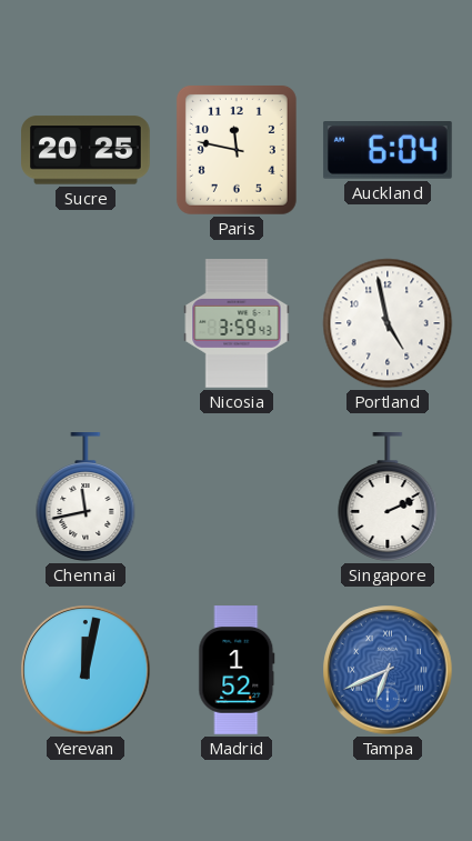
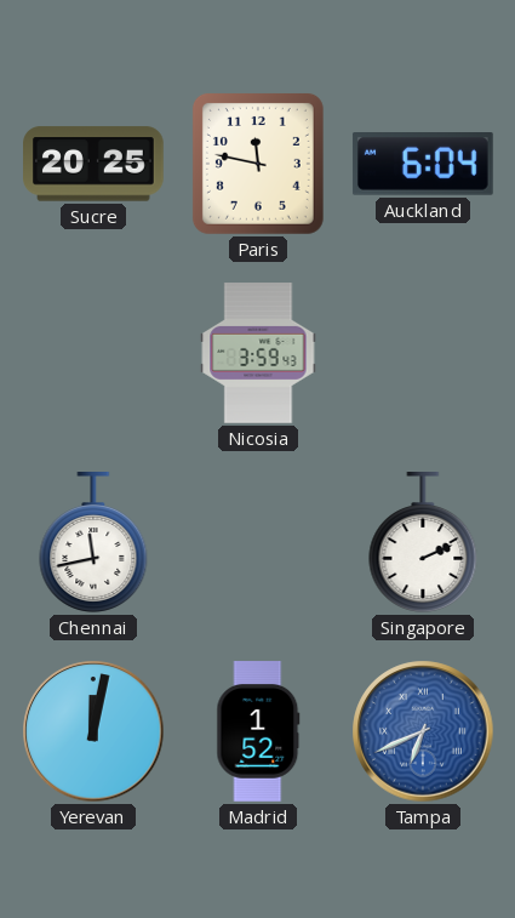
Portland: 4:58 -> none
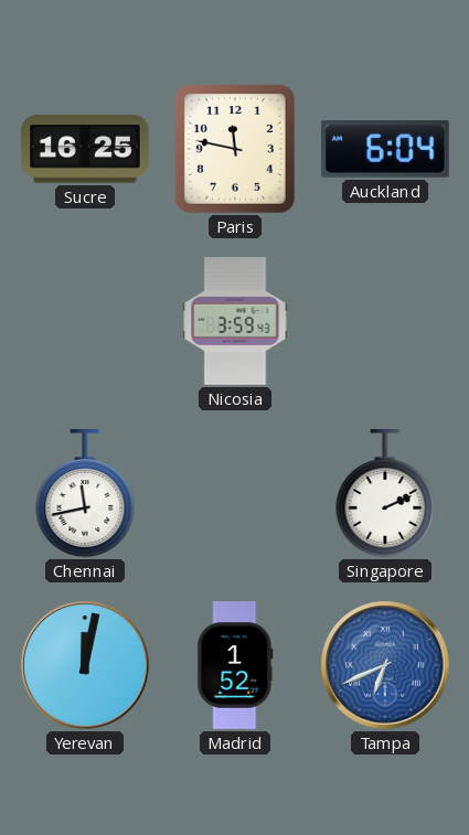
Sucre: 20:25 -> 16:25
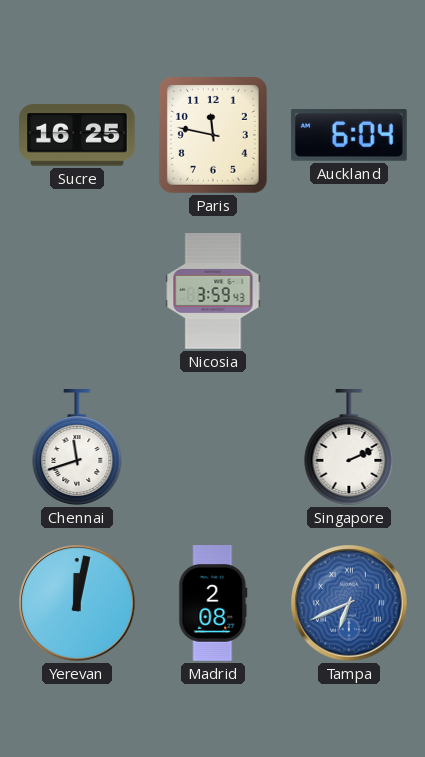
Chennai: 11:43 -> 11:42
Madrid: 1:52 -> 2:08
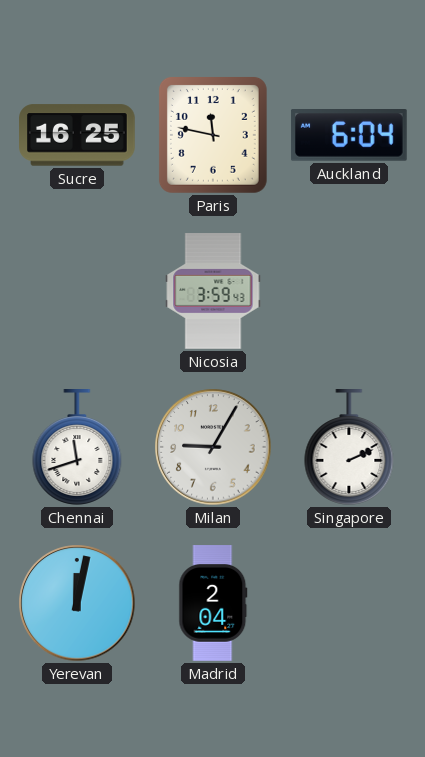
Milan: none -> 9:05
Madrid: 2:08 -> 2:04
Tampa: 6:41 -> none
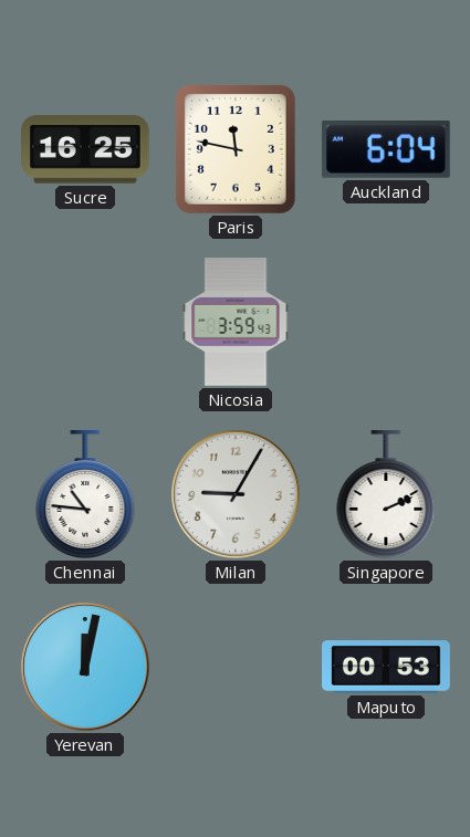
Chennai: 11:42 -> 10:46
Madrid: 2:04 -> none
Maputo: none -> 00:53
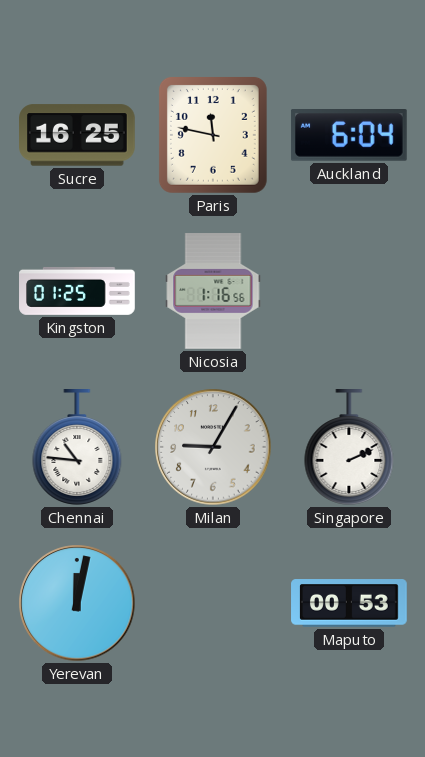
Kingston: none -> 01:25
Nicosia: 3:59 -> 1:16
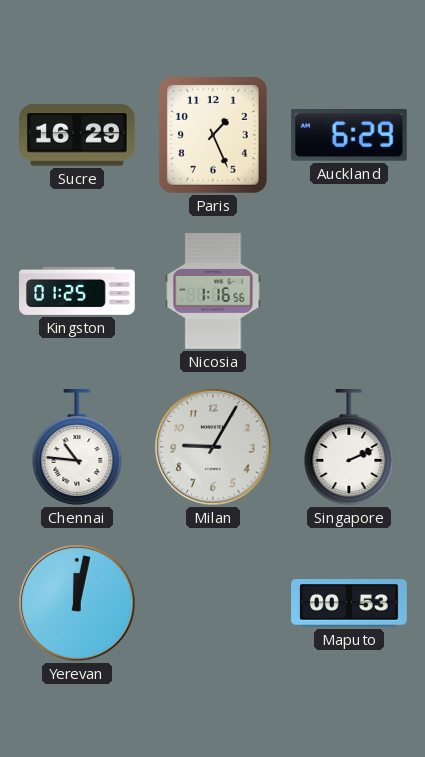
Sucre: 16:25 -> 16:29
Paris: 11:47 -> 1:26
Auckland: 6:04 -> 6:29
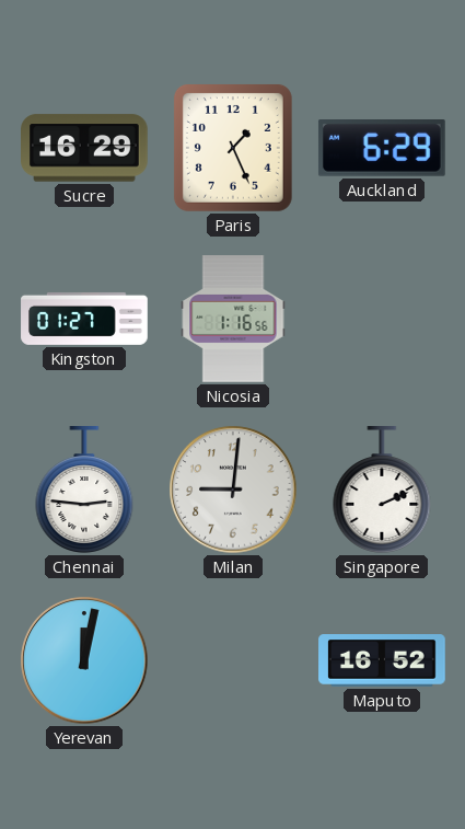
Kingston: 01:25 -> 01:27
Chennai: 10:46 -> 2:46
Milan: 9:05 -> 9:01
Maputo: 00:53 -> 16:52
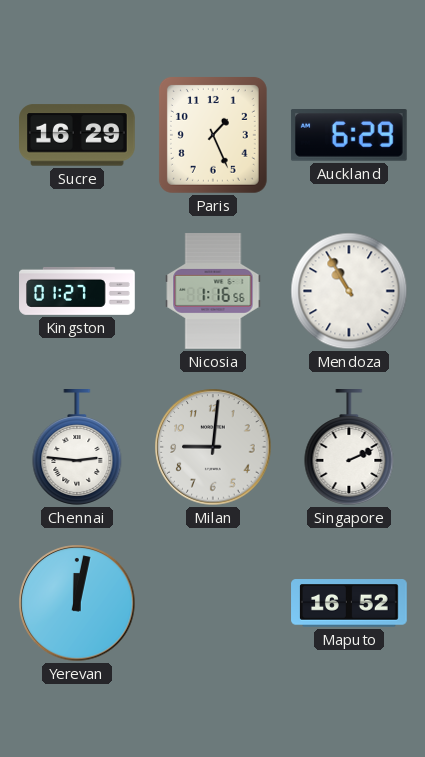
Mendoza: none -> 10:55
